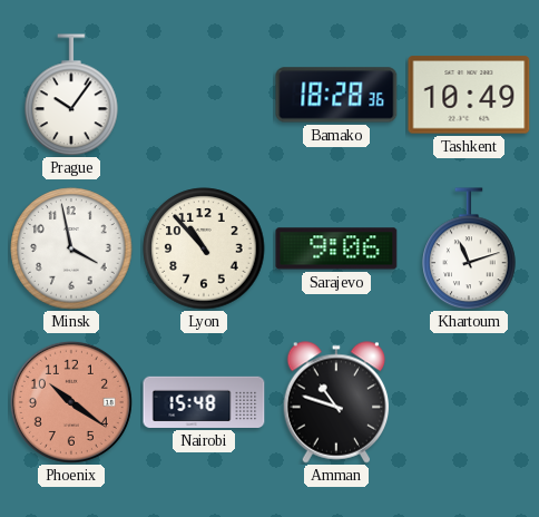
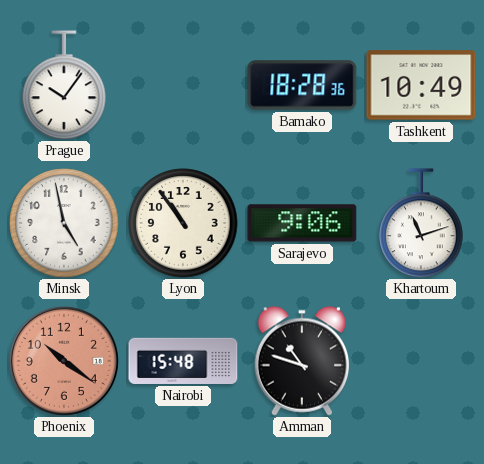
Minsk: 3:58 -> 4:58
Lyon: 10:53 -> 10:54
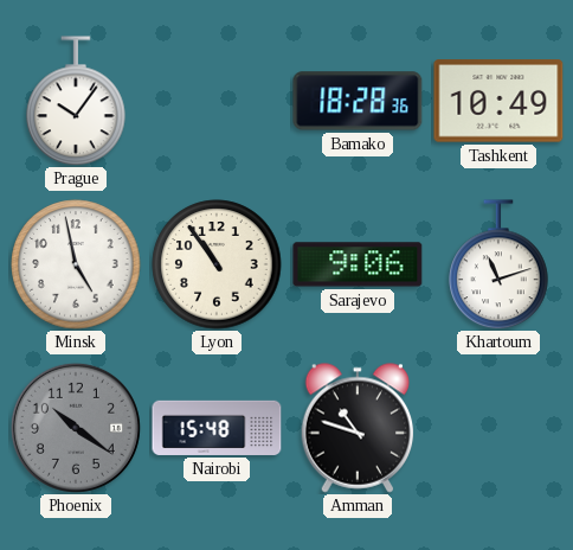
Phoenix dial: salmon -> grey
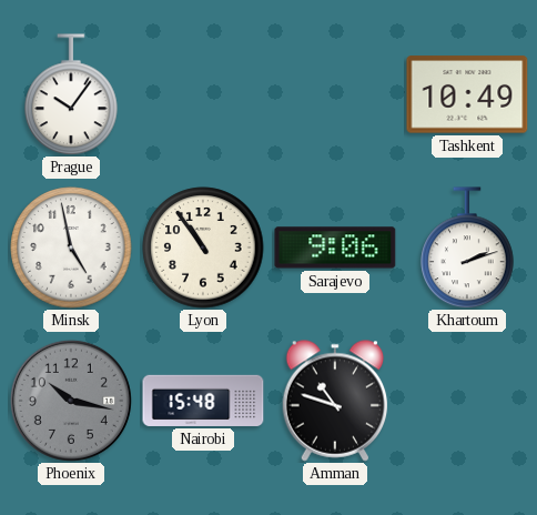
Bamako: 18:28 -> none
Khartoum: 11:12 -> 2:12
Phoenix: 10:21 -> 10:17
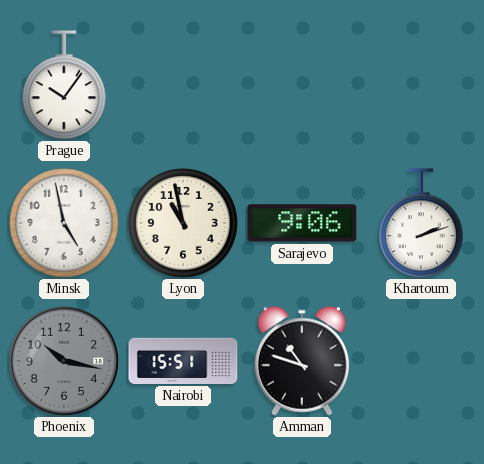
Tashkent: 10:49 -> none
Lyon: 10:54 -> 10:58
Nairobi: 15:48 -> 15:51
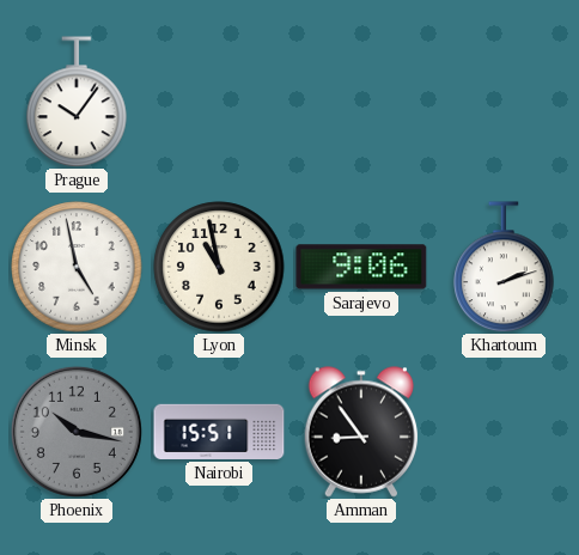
Amman: 10:48 -> 8:54
